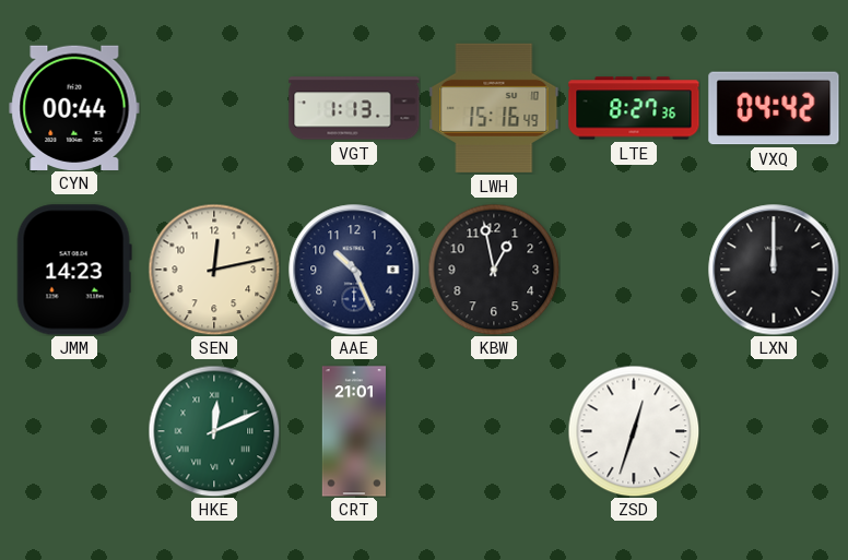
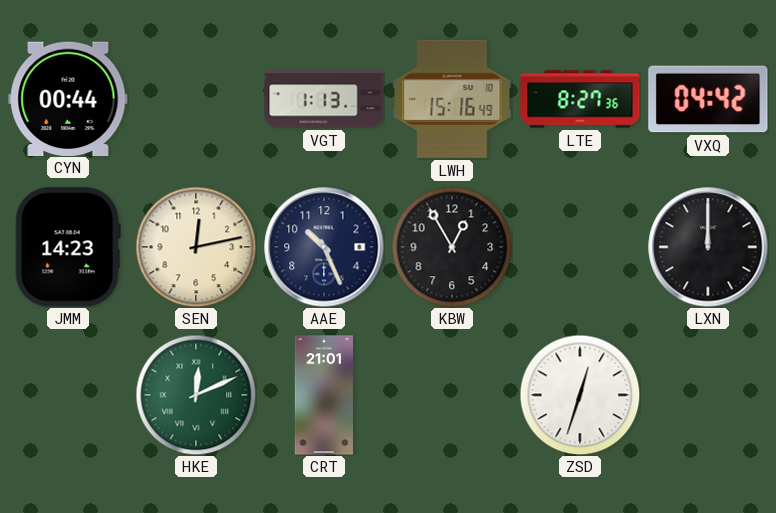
KBW: 12:58 -> 12:55
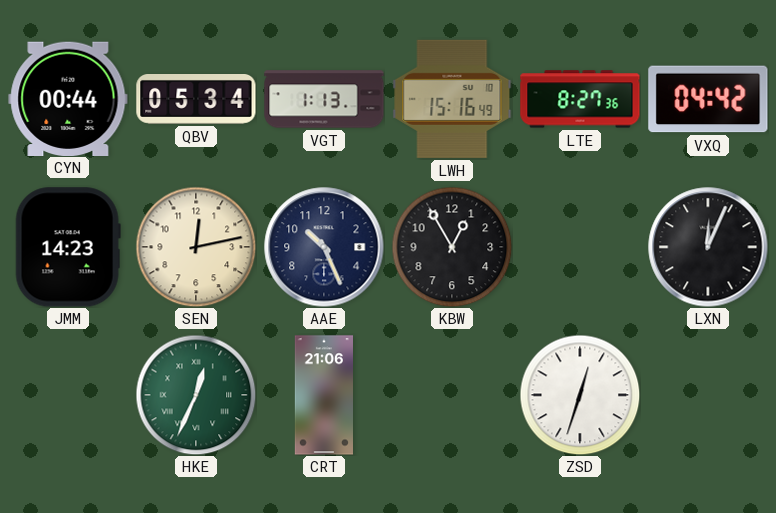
QBV: none -> 05:34
LXN: 12:00 -> 12:04
HKE: 12:11 -> 12:34
CRT: 21:01 -> 21:06
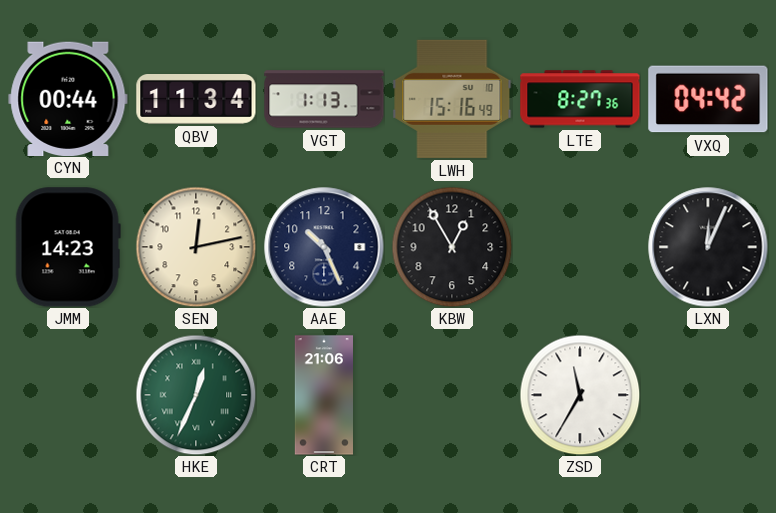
QBV: 05:34 -> 11:34
ZSD: 12:33 -> 11:35
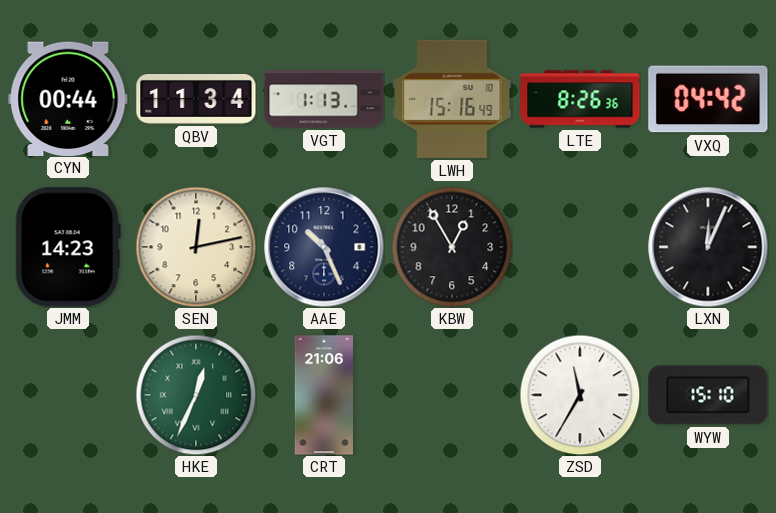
LTE: 8:27 -> 8:26
WYW: none -> 15:10
